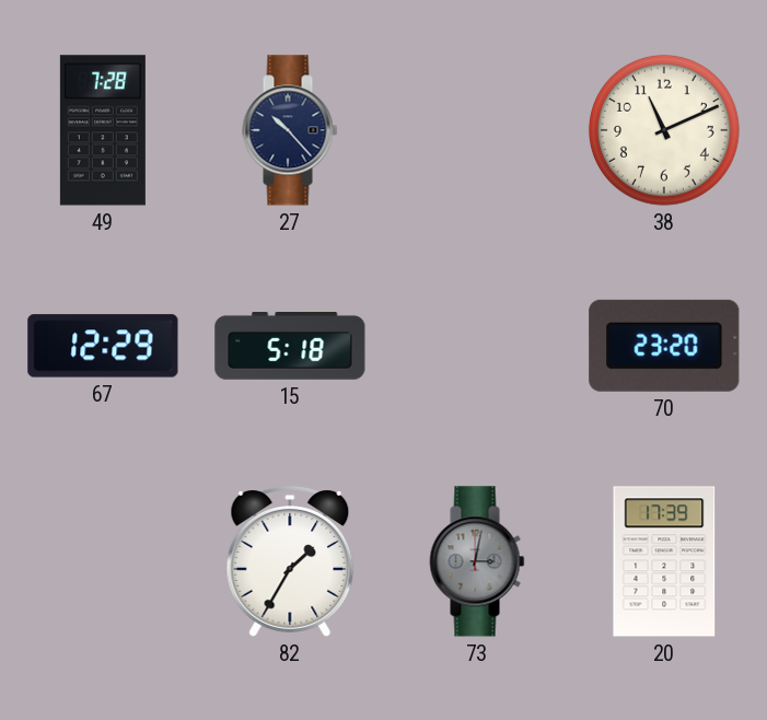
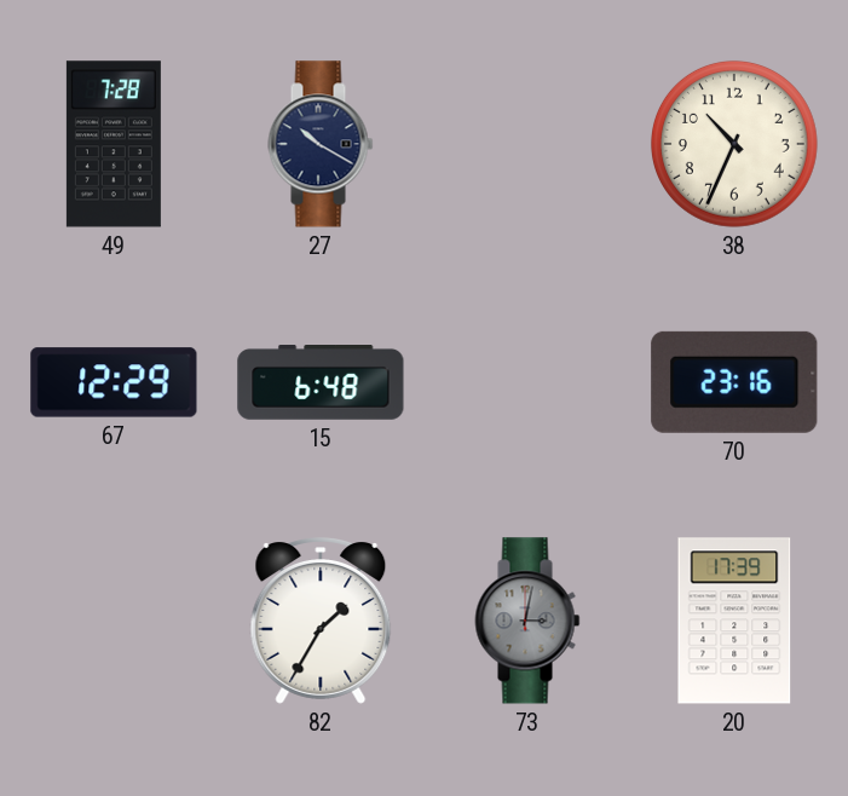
27: 10:23 -> 10:20
38: 11:11 -> 10:34
15: 5:18 -> 6:48
70: 23:20 -> 23:16
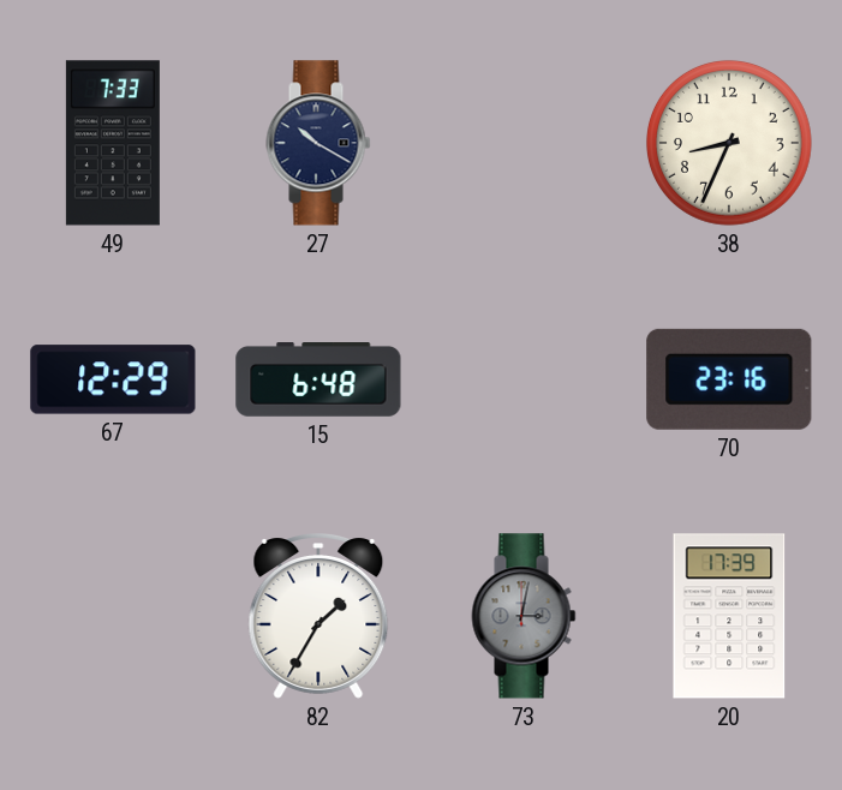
49: 7:28 -> 7:33
38: 10:34 -> 8:34
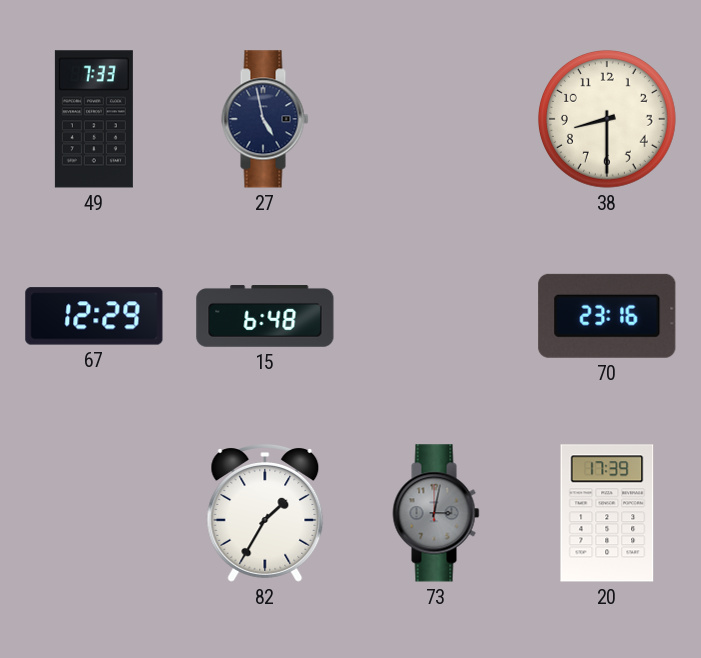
27: 10:20 -> 4:58
38: 8:34 -> 8:30
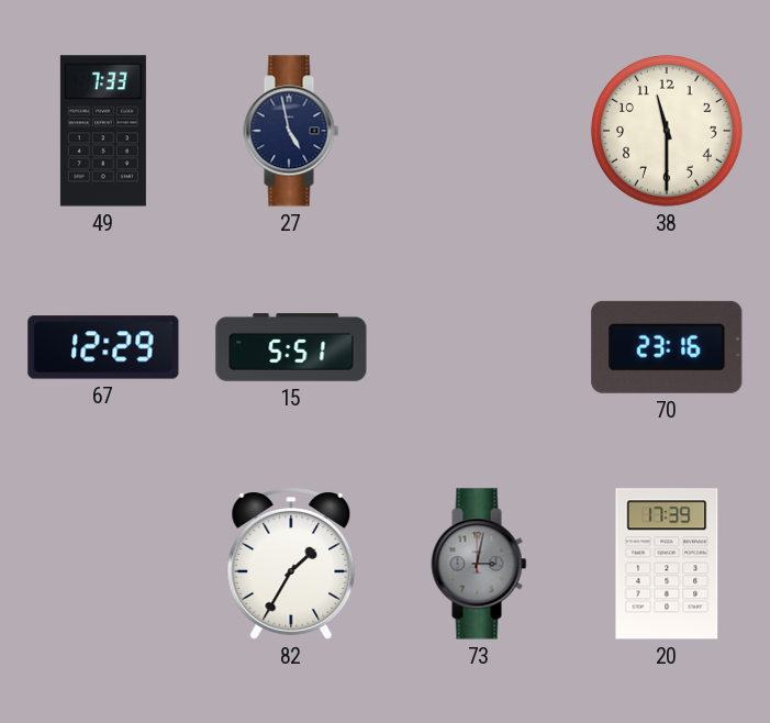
38: 8:30 -> 11:30
15: 6:48 -> 5:51
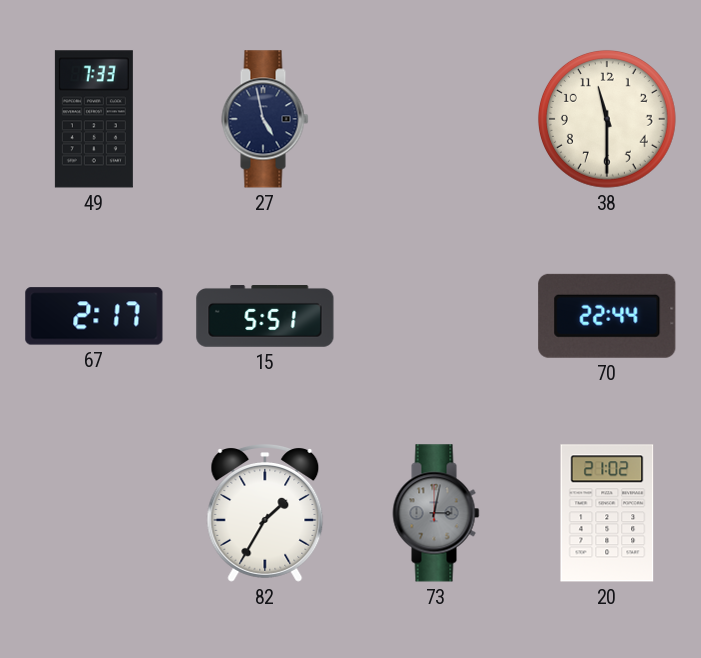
67: 12:29 -> 2:17
70: 23:16 -> 22:44
20: 17:39 -> 21:02
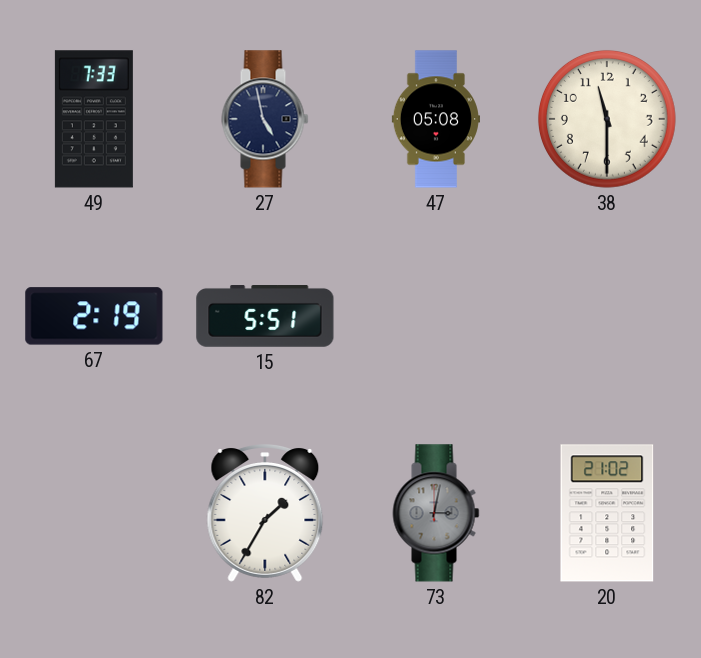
47: none -> 05:08
67: 2:17 -> 2:19
70: 22:44 -> none
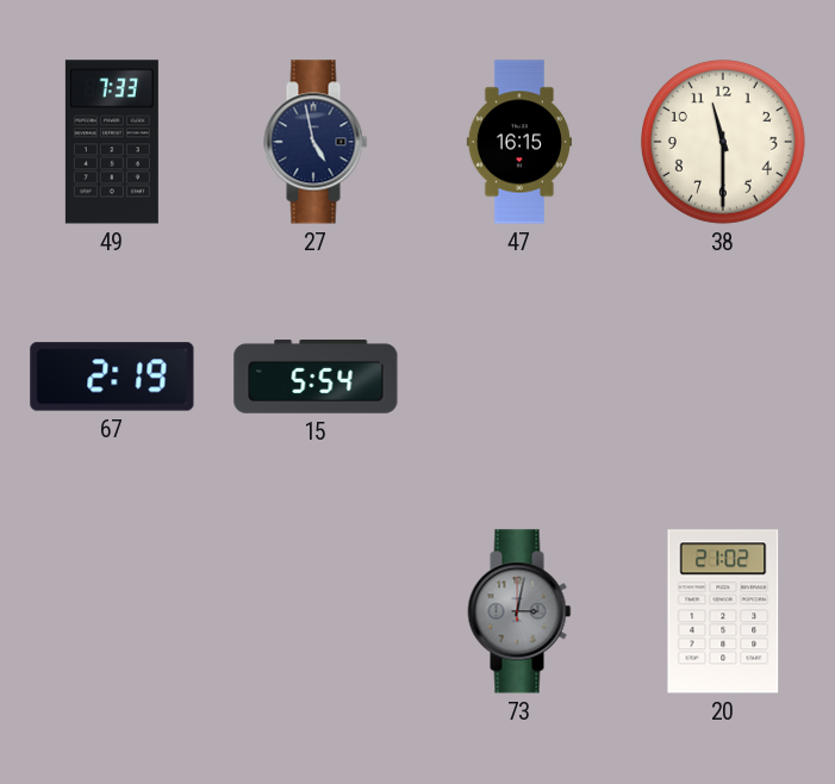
47: 05:08 -> 16:15
15: 5:51 -> 5:54
82: 1:35 -> none
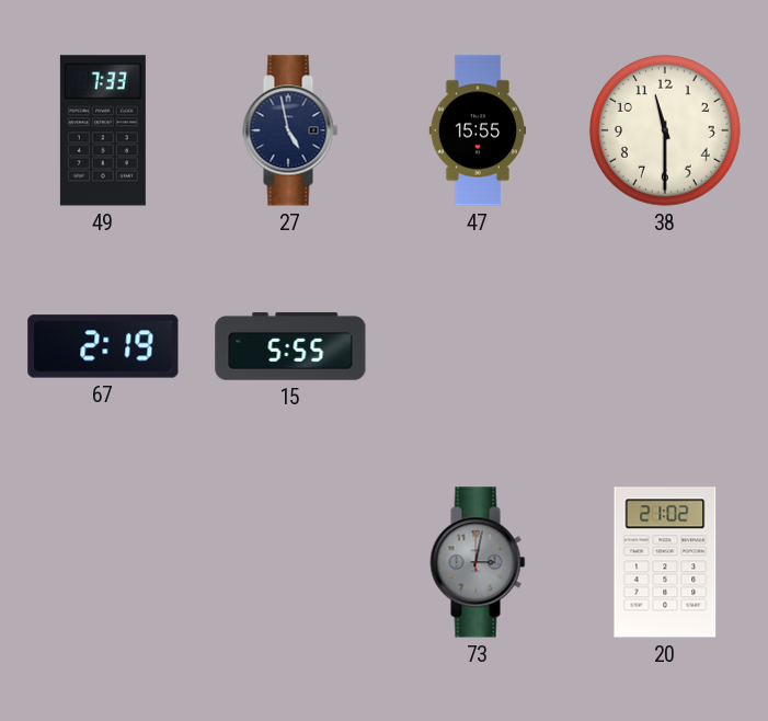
47: 16:15 -> 15:55
15: 5:54 -> 5:55
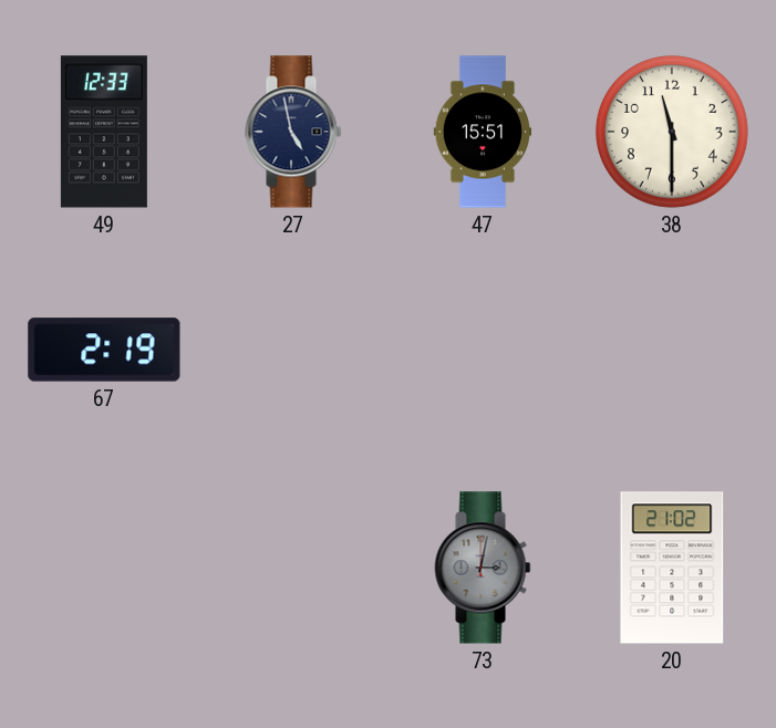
49: 7:33 -> 12:33
47: 15:55 -> 15:51
15: 5:55 -> none
